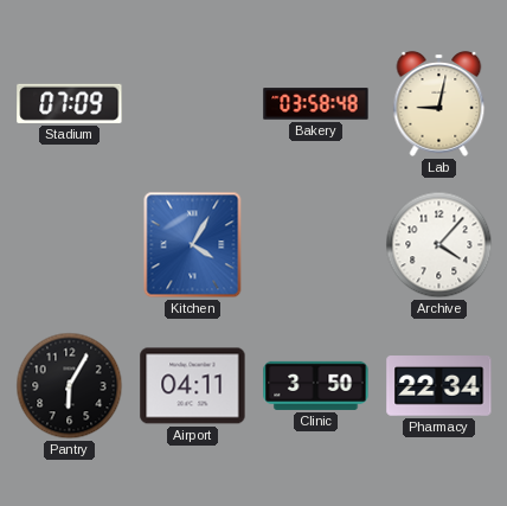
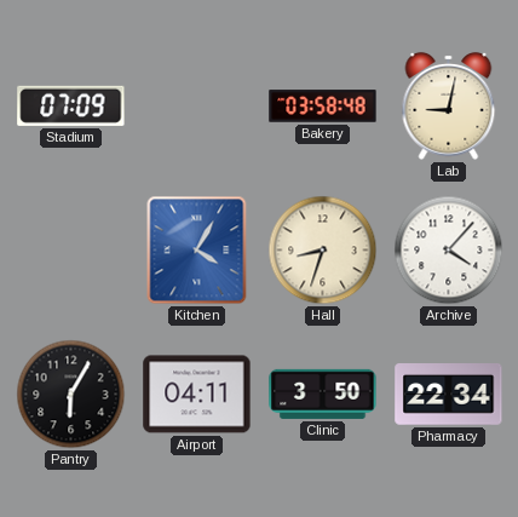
Hall: none -> 8:33
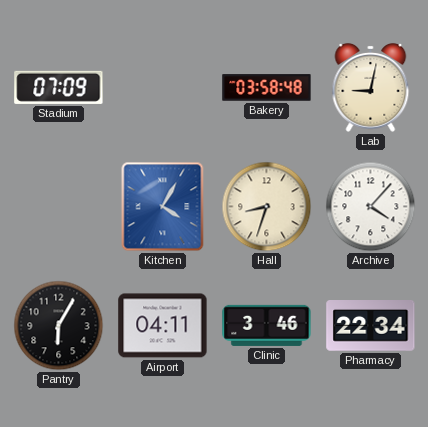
Clinic: 3:50 -> 3:46
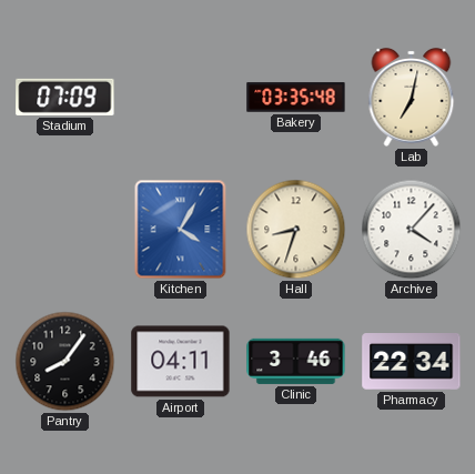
Bakery: 03:58 -> 03:35
Lab: 9:02 -> 7:02
Pantry: 6:05 -> 8:06
